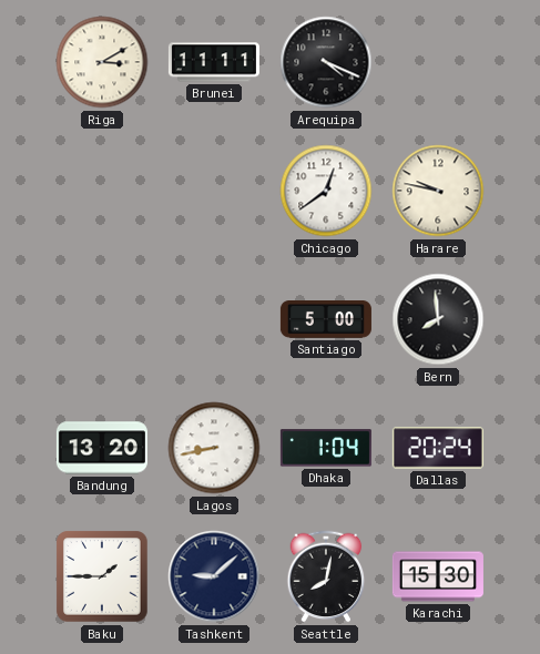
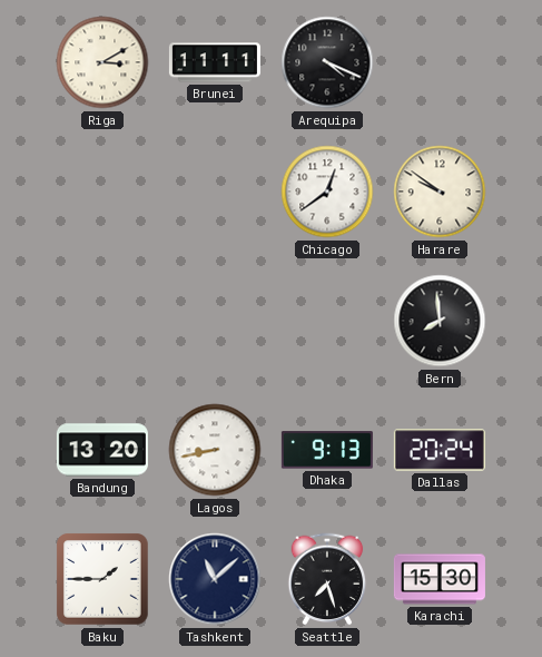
Harare: 9:47 -> 9:51
Santiago: 5:00 -> none
Dhaka: 1:04 -> 9:13
Tashkent: 9:08 -> 11:08
Seattle: 8:02 -> 7:27
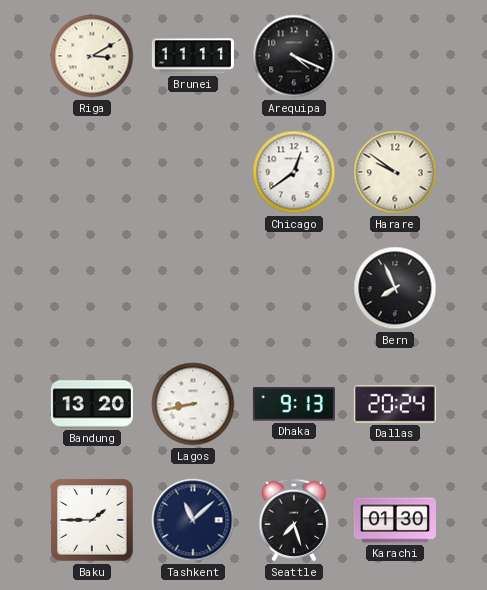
Bern: 7:59 -> 7:56
Karachi: 15:30 -> 01:30
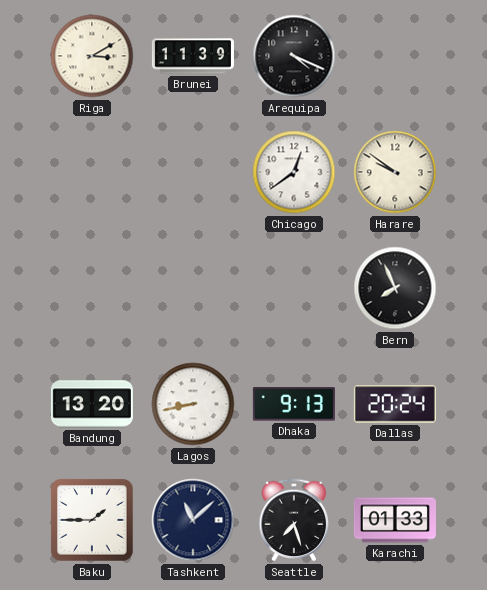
Brunei: 11:11 -> 11:39
Karachi: 01:30 -> 01:33
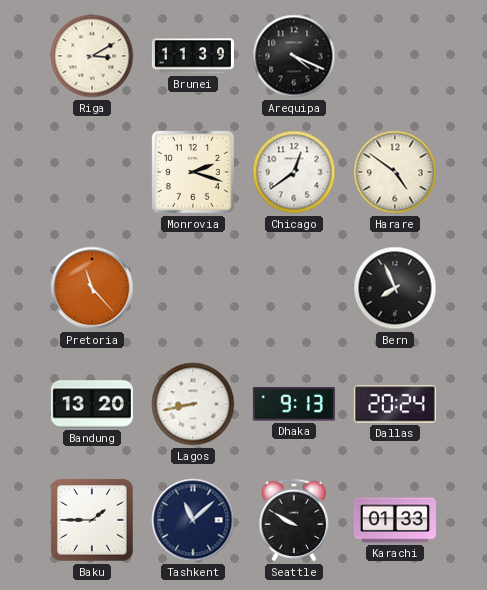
Monrovia: none -> 2:18
Harare: 9:51 -> 4:51
Pretoria: none -> 11:23
Seattle: 7:27 -> 9:50
